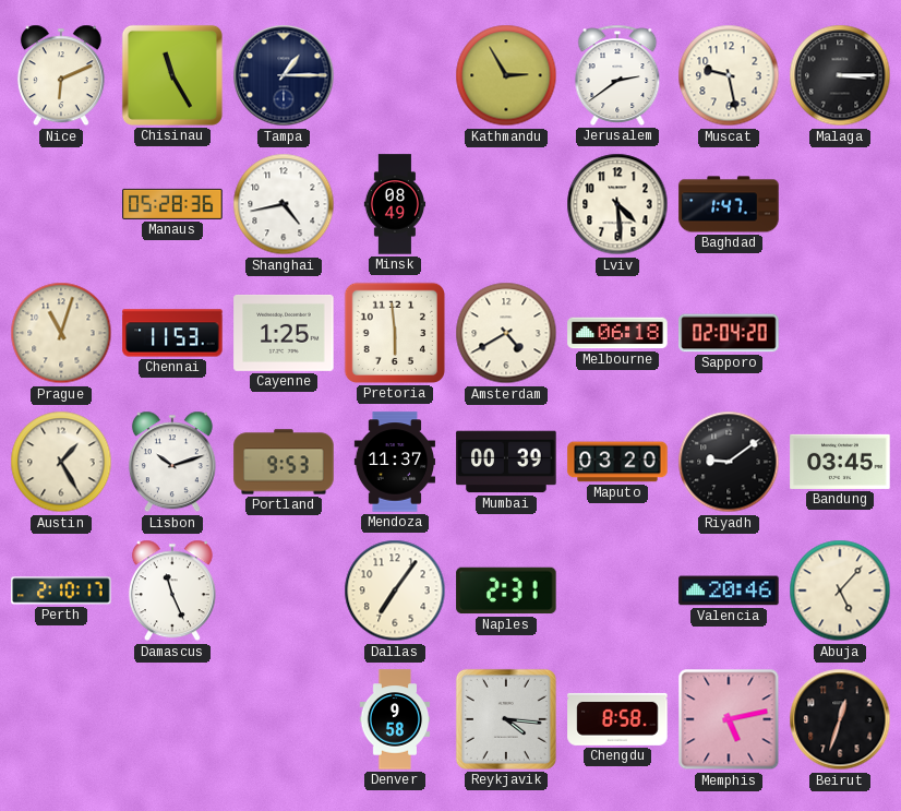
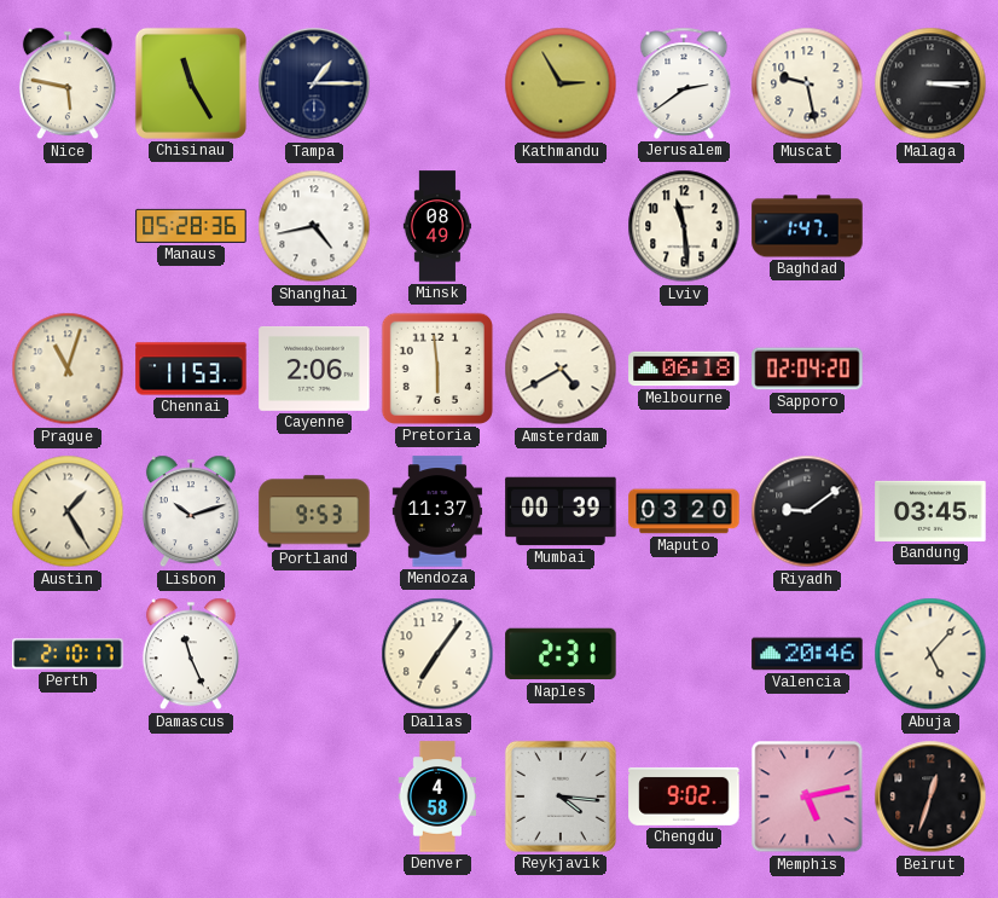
Nice: 6:11 -> 5:47
Lviv: 4:29 -> 11:29
Cayenne: 1:25 -> 2:06
Denver: 9:58 -> 4:58
Chengdu: 8:58 -> 9:02
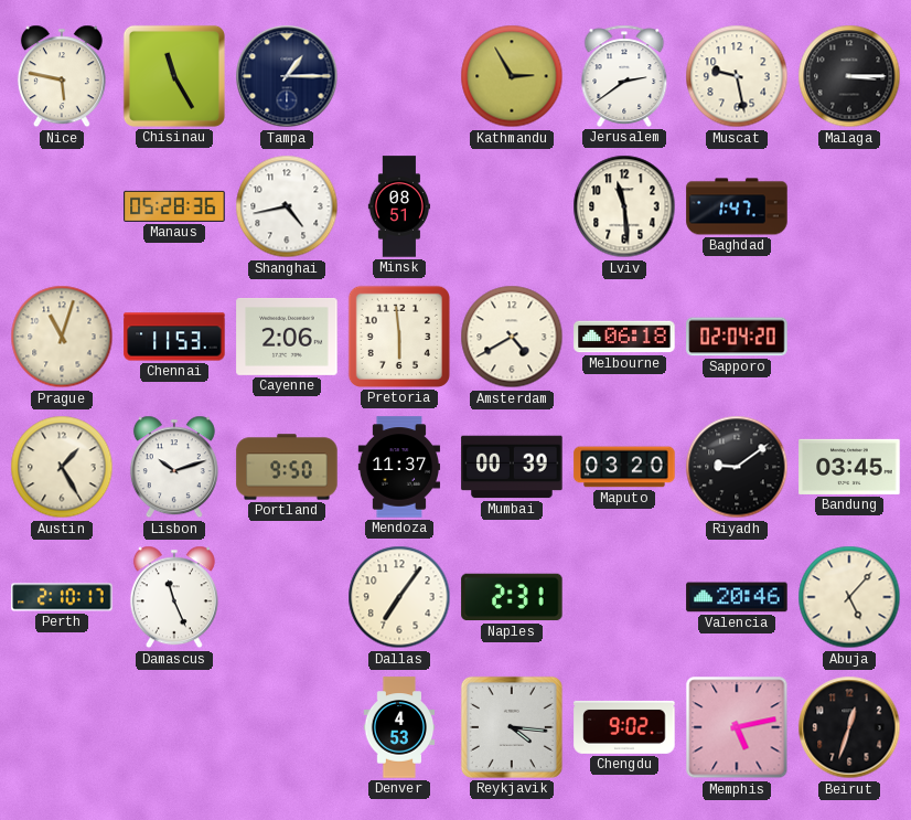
Minsk: 08:49 -> 08:51
Portland: 9:53 -> 9:50
Denver: 4:58 -> 4:53
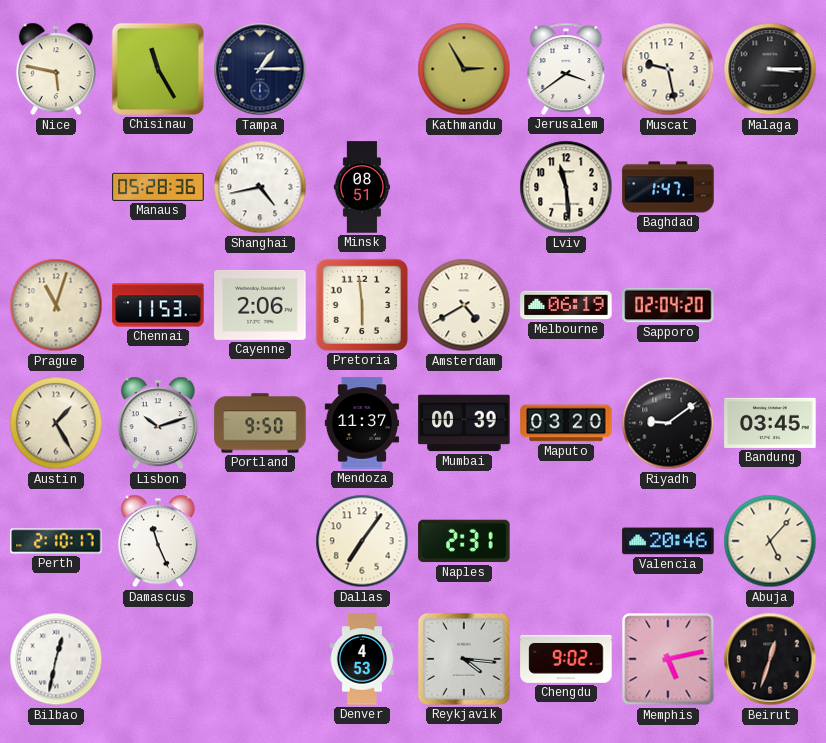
Jerusalem: 2:39 -> 3:39
Melbourne: 06:18 -> 06:19
Bilbao: none -> 12:32
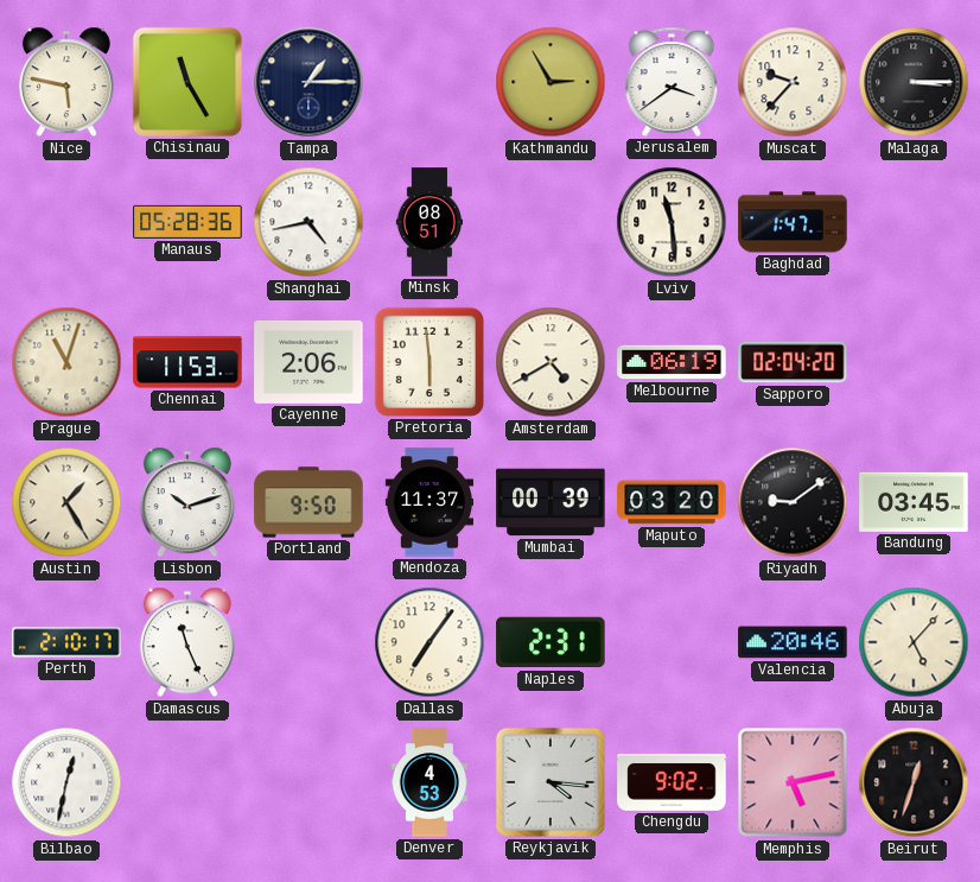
Muscat: 9:28 -> 9:37
